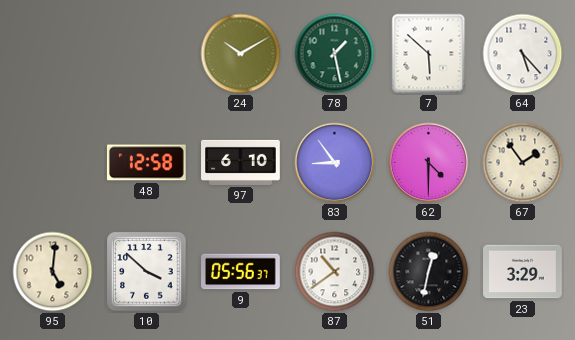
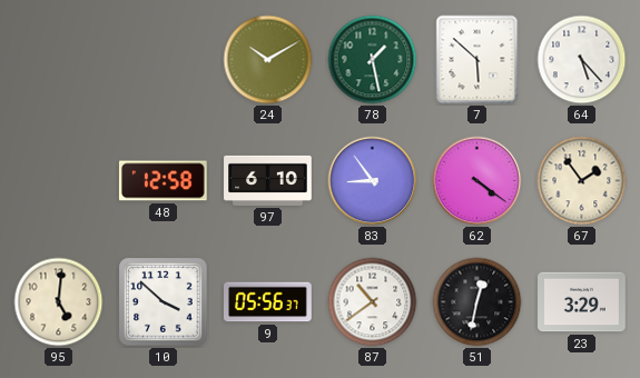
62: 4:30 -> 4:21
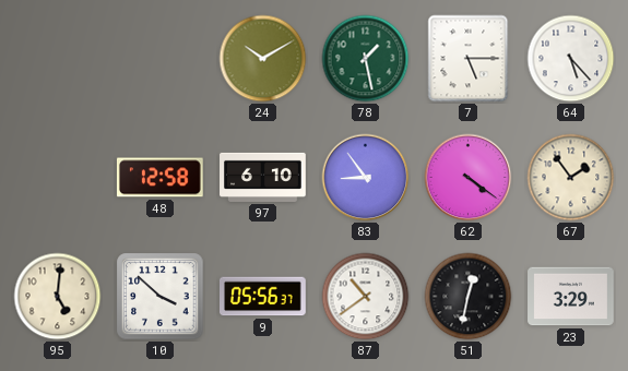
7: 5:52 -> 5:15
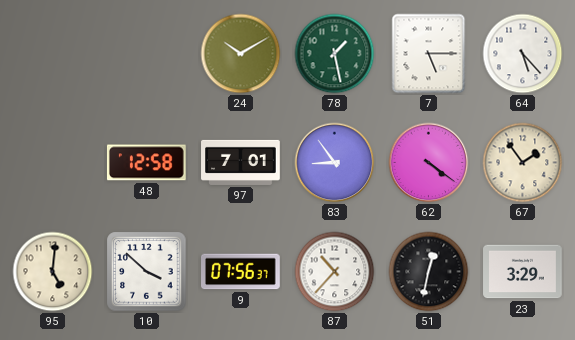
97: 6:10 -> 7:01
9: 05:56 -> 07:56
87: 10:39 -> 10:37
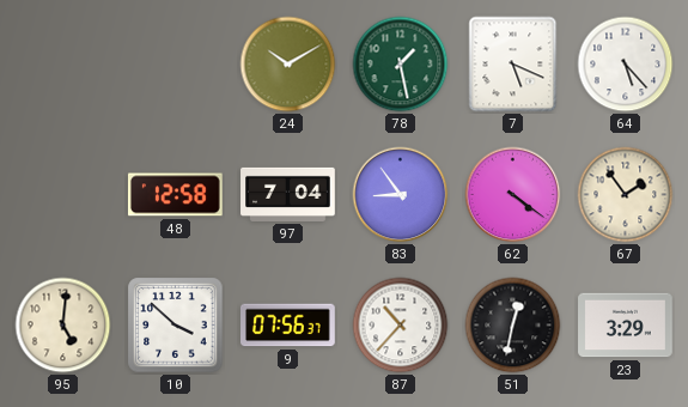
7: 5:15 -> 5:19
97: 7:01 -> 7:04
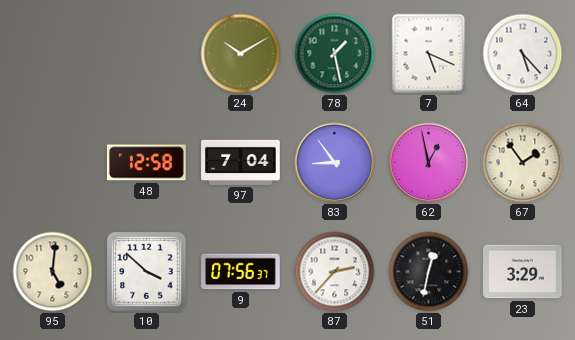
62: 4:21 -> 12:58
87: 10:37 -> 2:37
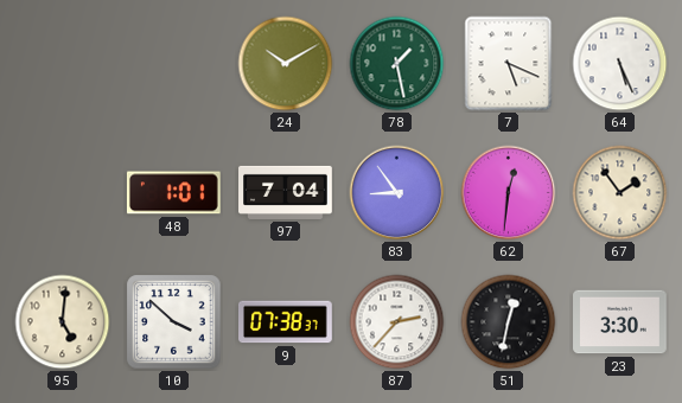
64: 5:23 -> 5:26
48: 12:58 -> 1:01
62: 12:58 -> 12:31
9: 07:56 -> 07:38
23: 3:29 -> 3:30
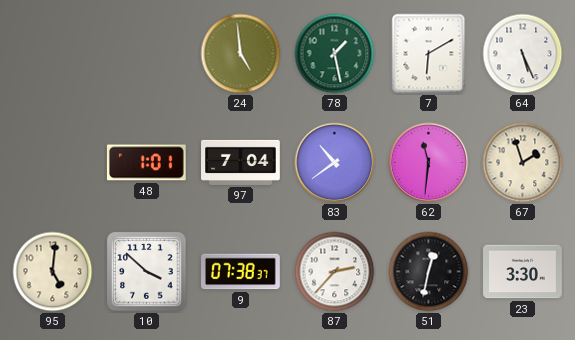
24: 10:10 -> 4:59
7: 5:19 -> 6:10
83: 8:54 -> 10:39
62: 12:31 -> 11:31
67: 1:54 -> 1:57
